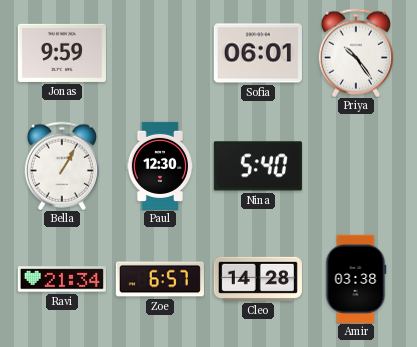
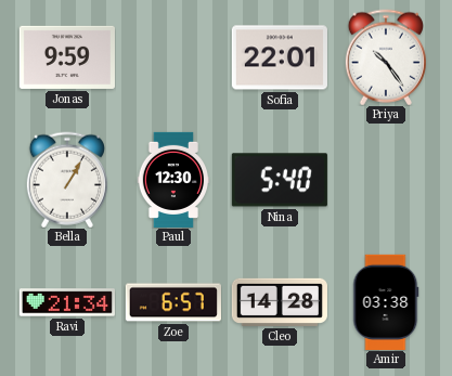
Sofia: 06:01 -> 22:01
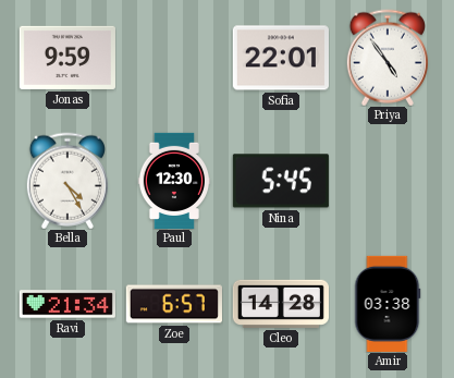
Priya: 10:24 -> 4:54
Bella: 1:05 -> 4:25
Nina: 5:40 -> 5:45
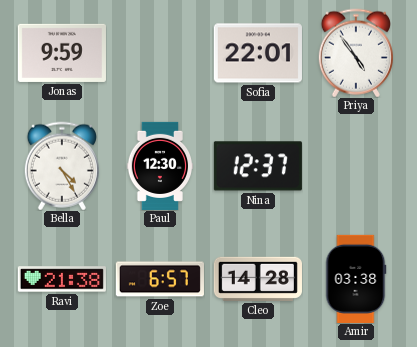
Nina: 5:45 -> 12:37
Ravi: 21:34 -> 21:38
